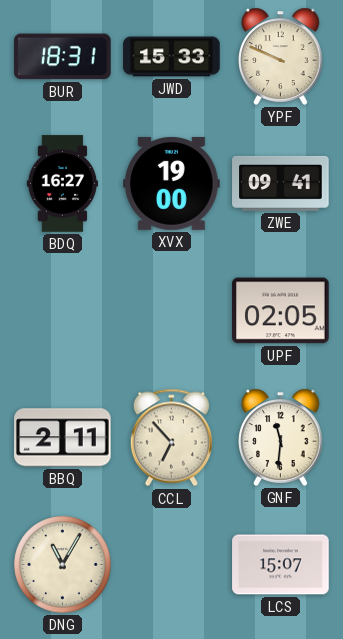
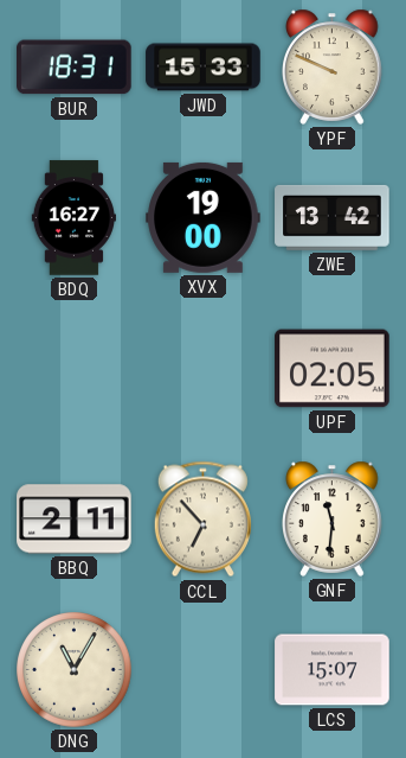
ZWE: 09:41 -> 13:42
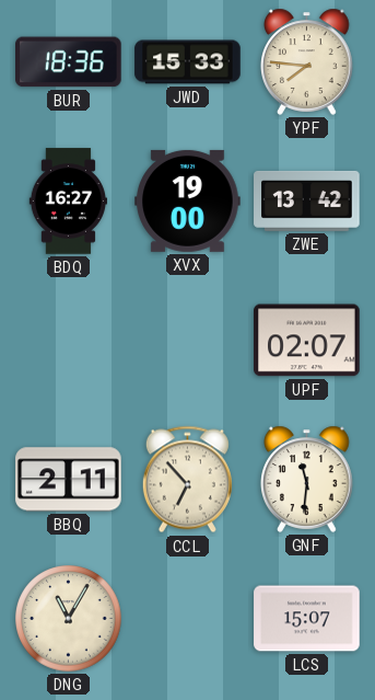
BUR: 18:31 -> 18:36
YPF: 9:49 -> 7:46
UPF: 02:05 -> 02:07
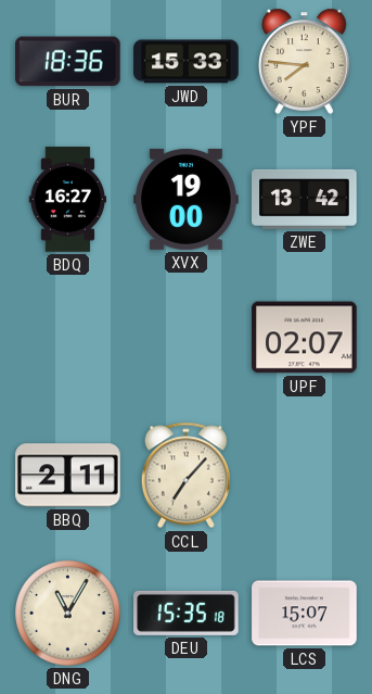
CCL: 6:53 -> 7:07
GNF: 11:31 -> none
DEU: none -> 15:35
